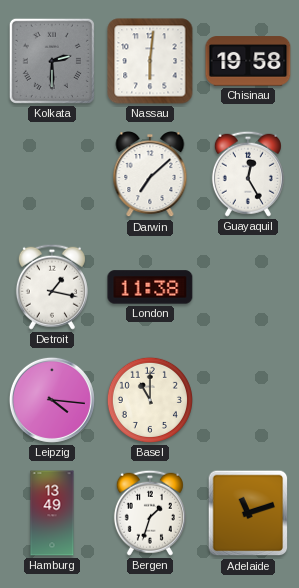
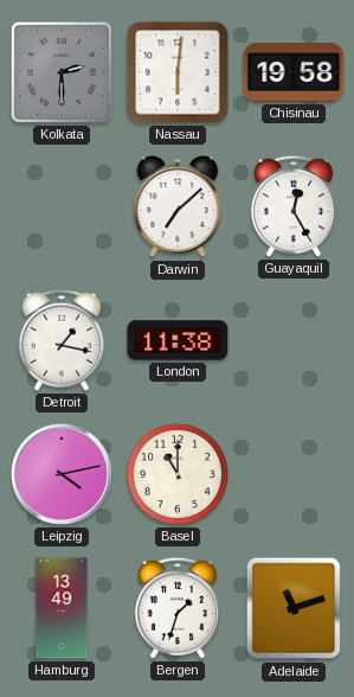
Leipzig: 4:16 -> 4:13
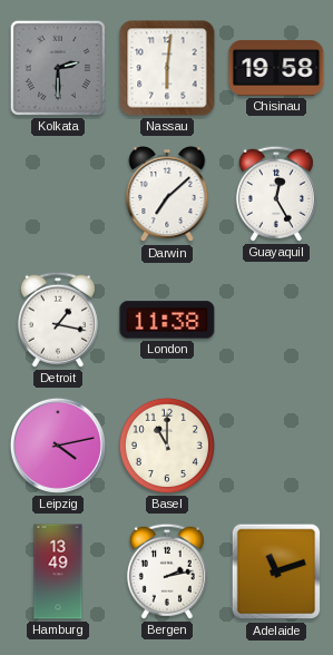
Bergen: 1:33 -> 2:13
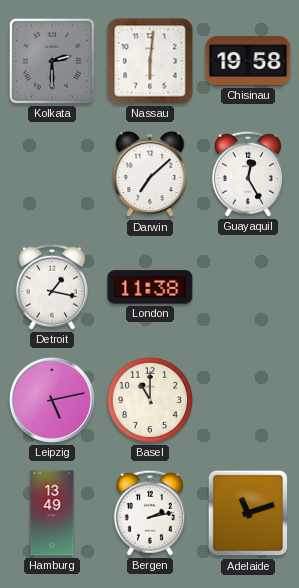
Leipzig: 4:13 -> 5:13
